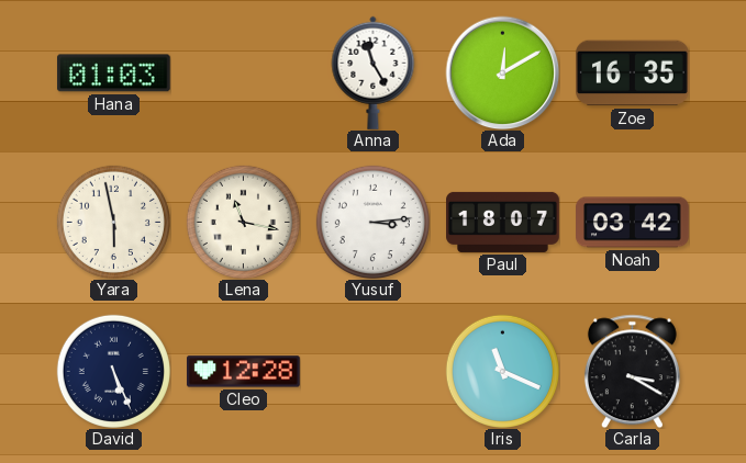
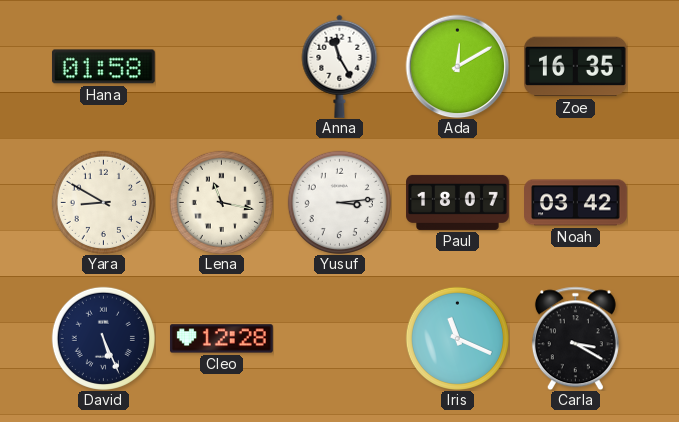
Hana: 01:03 -> 01:58
Yara: 5:58 -> 8:50
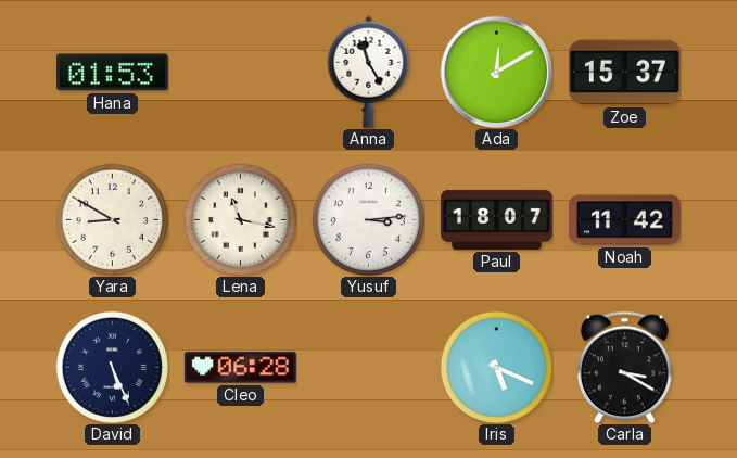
Hana: 01:58 -> 01:53
Zoe: 16:35 -> 15:37
Noah: 03:42 -> 11:42
Cleo: 12:28 -> 06:28
Iris: 11:19 -> 5:19
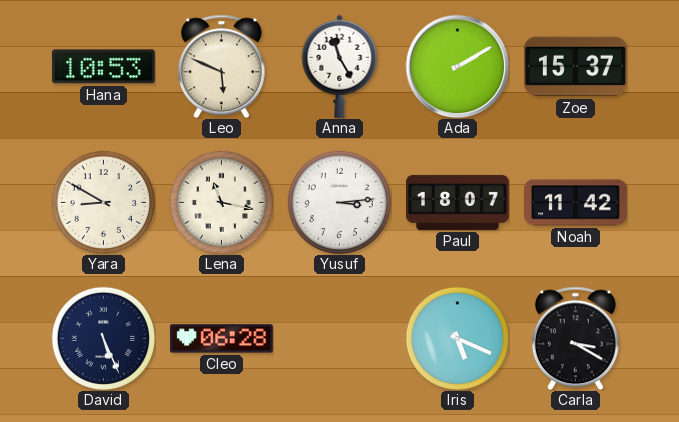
Hana: 01:53 -> 10:53
Leo: none -> 5:49
Ada: 12:10 -> 2:10
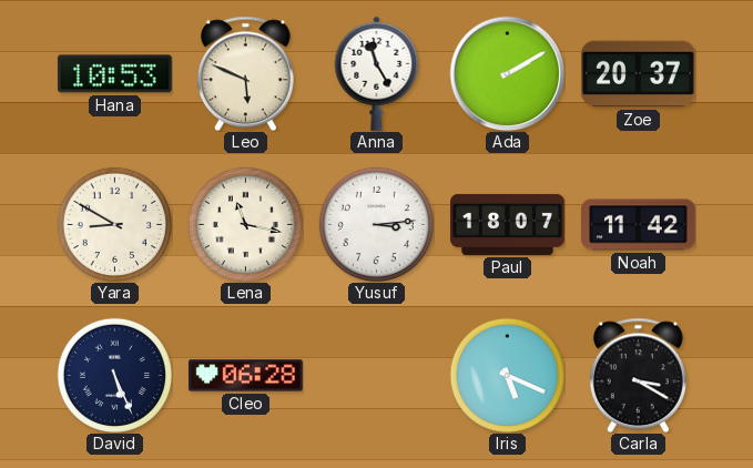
Zoe: 15:37 -> 20:37
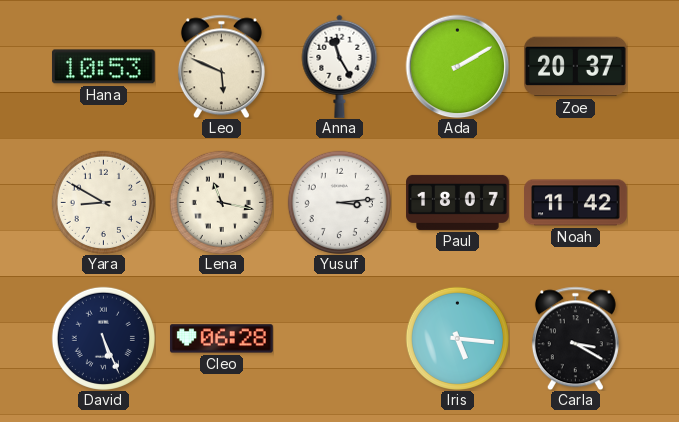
Iris: 5:19 -> 5:16
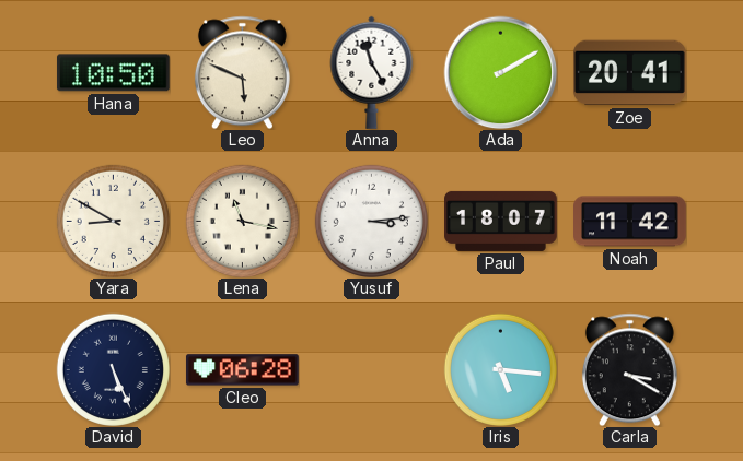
Hana: 10:53 -> 10:50
Zoe: 20:37 -> 20:41
